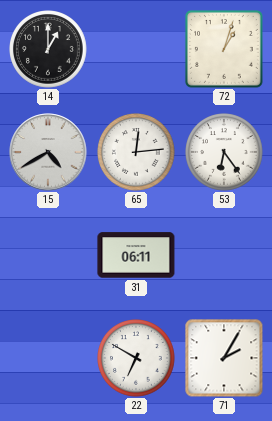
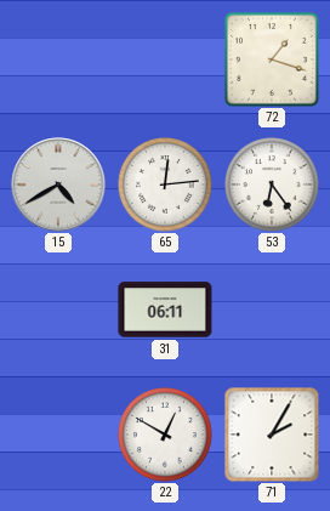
14: 1:00 -> none
72: 1:03 -> 1:18
22: 6:50 -> 12:50
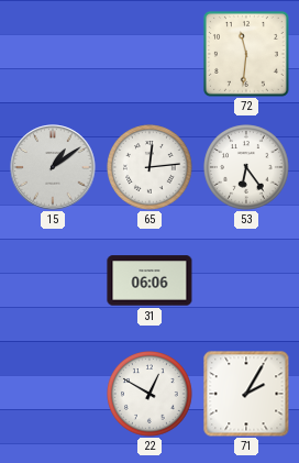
72: 1:18 -> 11:31
15: 4:40 -> 1:09
31: 06:11 -> 06:06
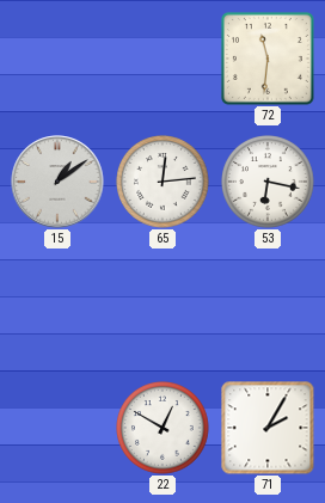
53: 6:24 -> 6:17
31: 06:06 -> none
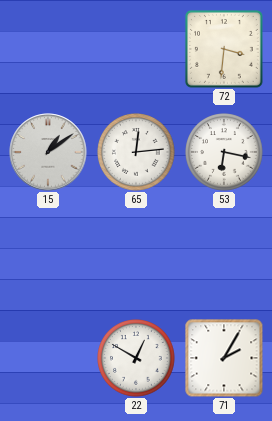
72: 11:31 -> 3:31
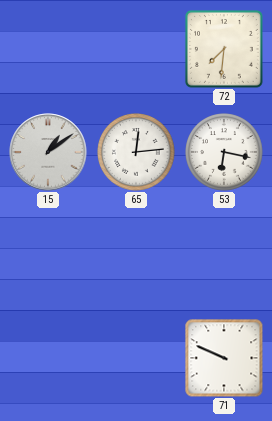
72: 3:31 -> 7:31
22: 12:50 -> none
71: 2:05 -> 9:49
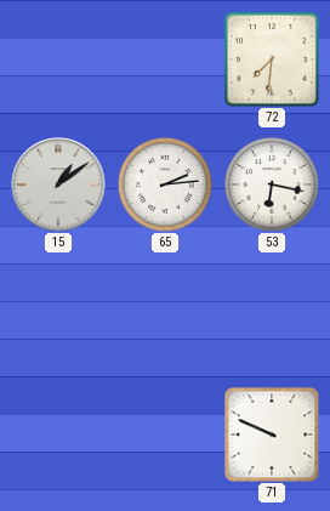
65: 12:14 -> 2:14
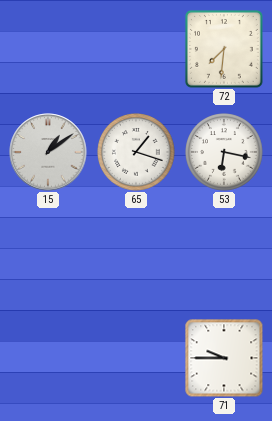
65: 2:14 -> 1:18
71: 9:49 -> 9:45
